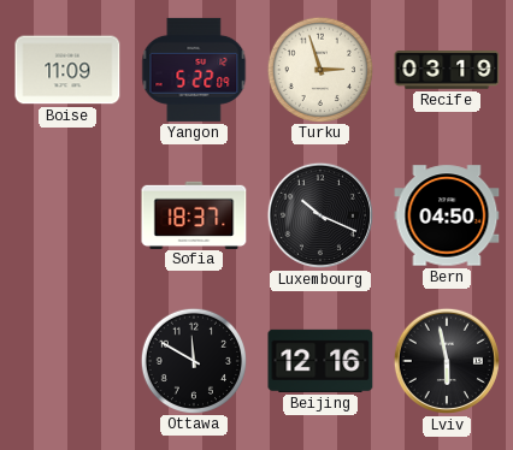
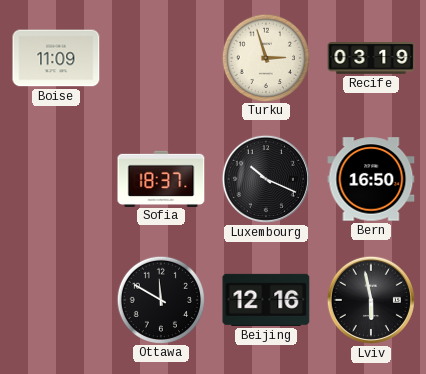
Yangon: 5:22 -> none
Bern: 04:50 -> 16:50
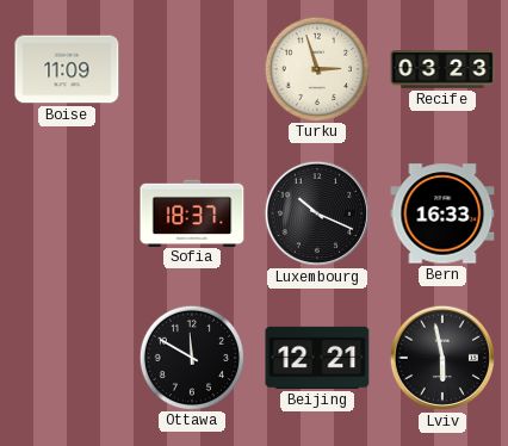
Recife: 03:19 -> 03:23
Bern: 16:50 -> 16:33
Beijing: 12:16 -> 12:21
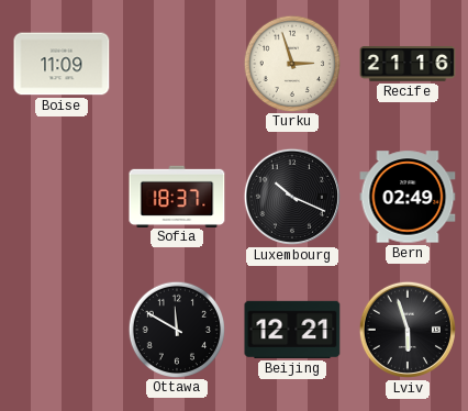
Recife: 03:23 -> 21:16
Bern: 16:33 -> 02:49
Lviv: 5:58 -> 5:57
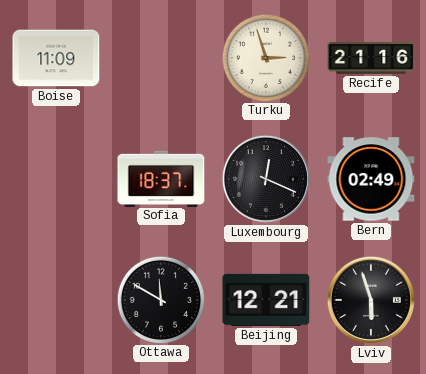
Luxembourg: 10:19 -> 12:19
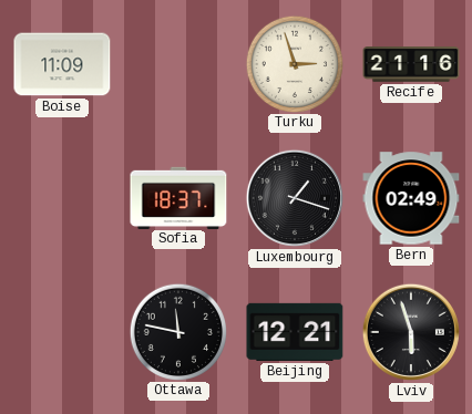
Luxembourg: 12:19 -> 1:18
Ottawa: 11:50 -> 11:47
